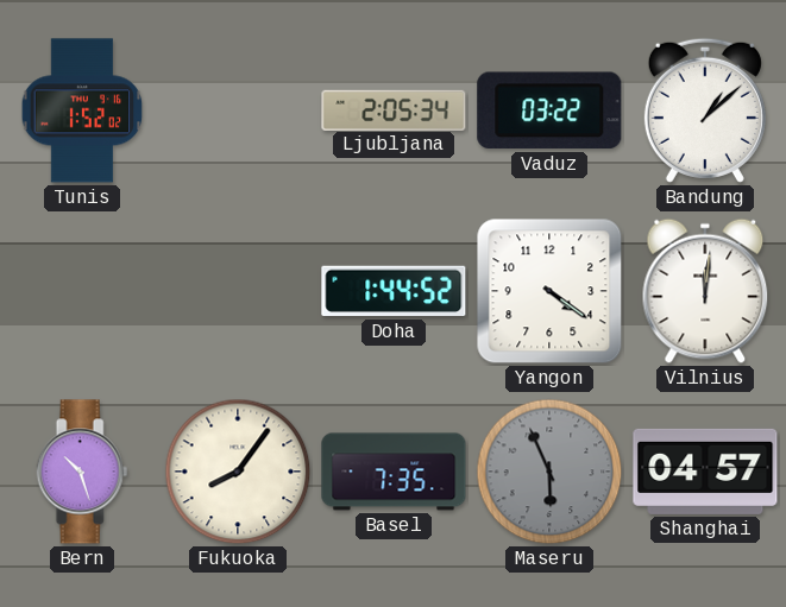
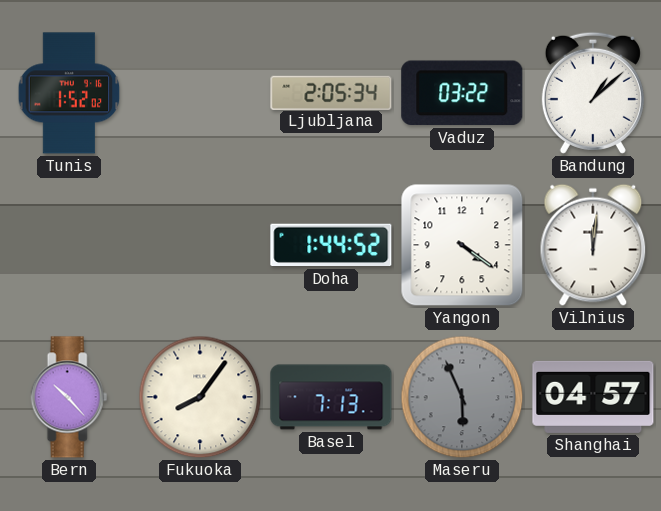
Bern: 10:27 -> 10:23
Basel: 7:35 -> 7:13
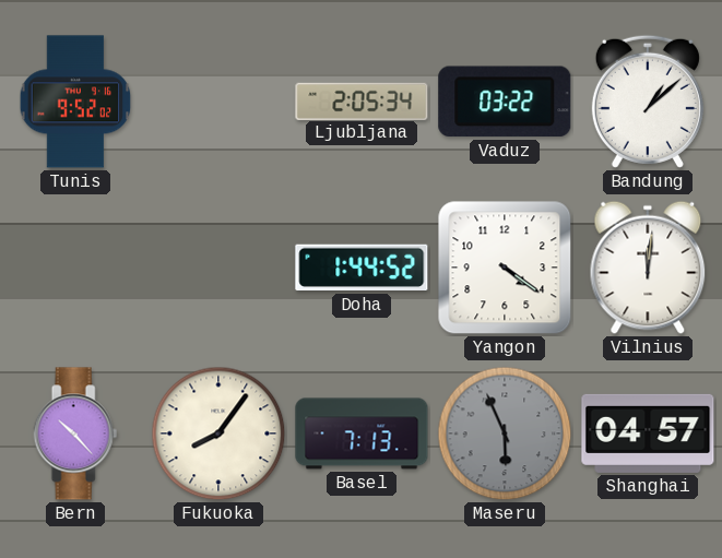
Tunis: 1:52 -> 9:52
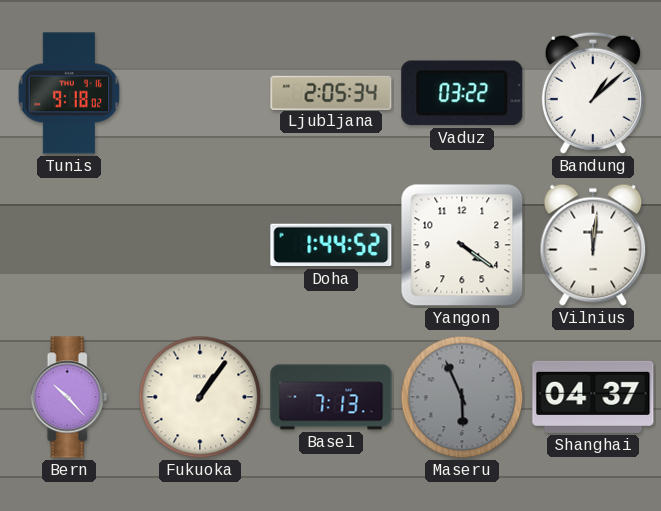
Tunis: 9:52 -> 9:18
Fukuoka: 8:06 -> 1:06
Shanghai: 04:57 -> 04:37
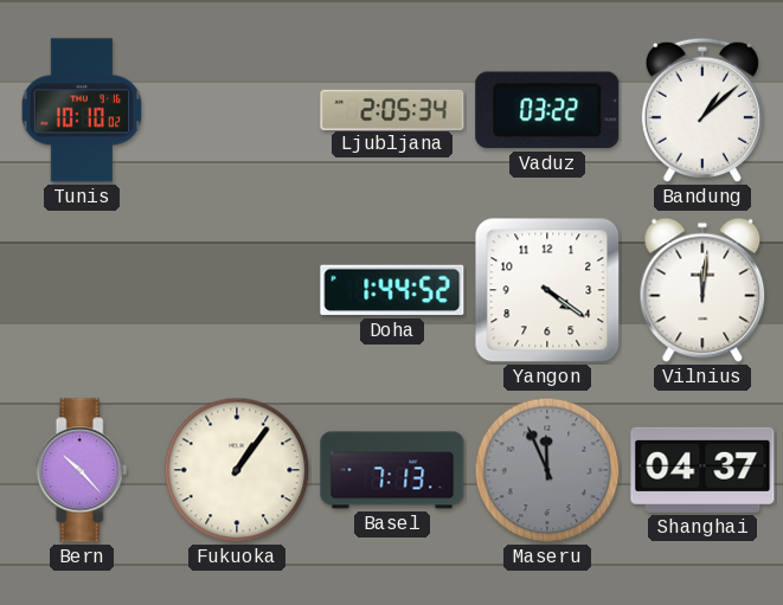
Tunis: 9:18 -> 10:10
Maseru: 5:56 -> 11:56
